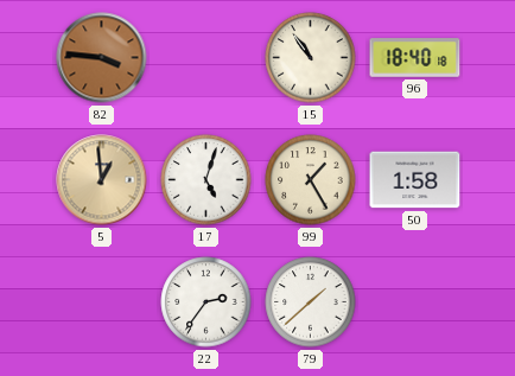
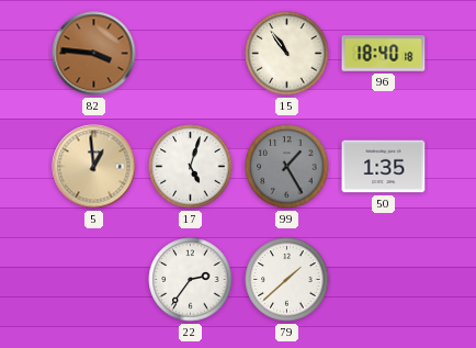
99 dial: cream -> grey
50: 1:58 -> 1:35
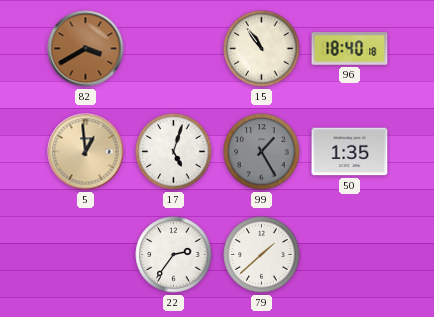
82: 3:46 -> 3:40
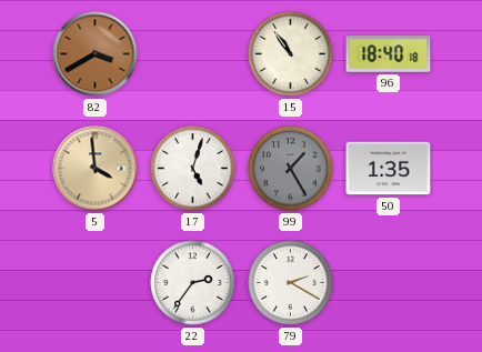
5: 12:59 -> 3:59
79: 1:38 -> 2:20
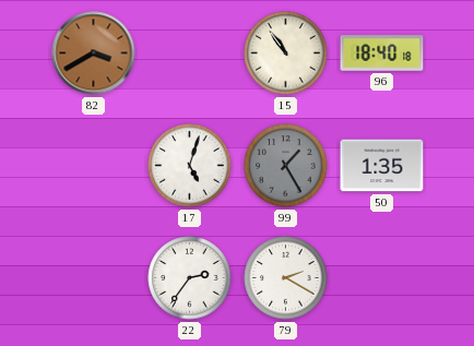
5: 3:59 -> none
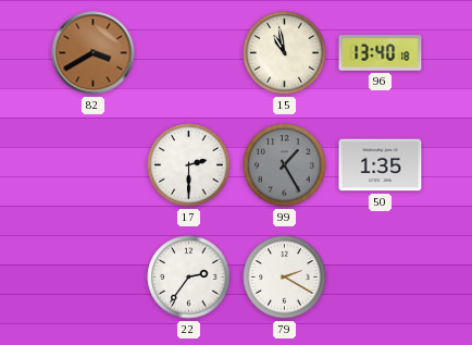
15: 10:54 -> 10:58
96: 18:40 -> 13:40
17: 5:03 -> 2:30
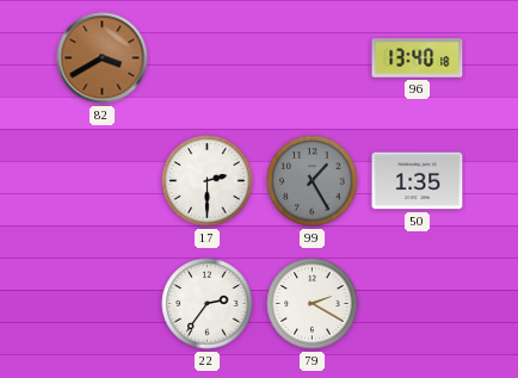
15: 10:58 -> none
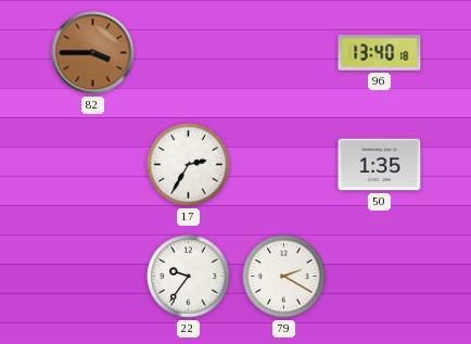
82: 3:40 -> 3:45
17: 2:30 -> 2:35
99: 1:25 -> none
22: 2:36 -> 9:36
